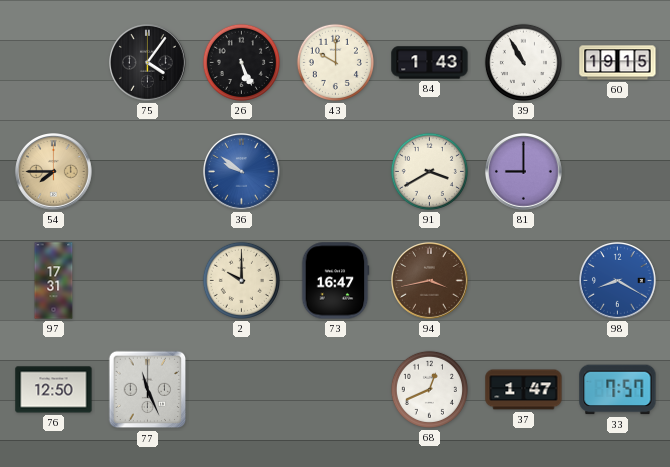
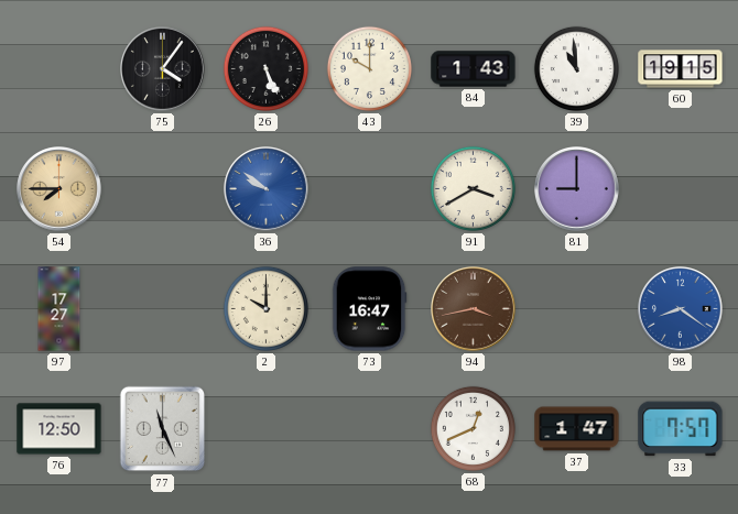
39: 10:55 -> 10:59
97: 17:31 -> 17:27
98: 8:20 -> 8:21
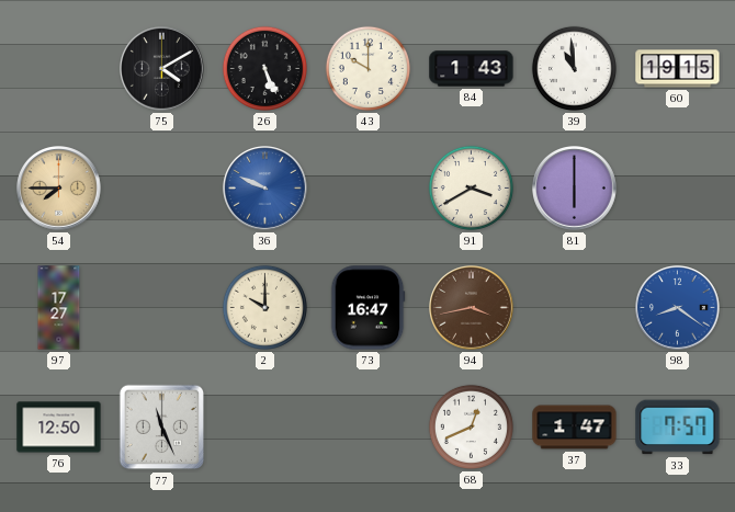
75: 4:06 -> 4:10
36: 9:51 -> 9:49
81: 9:00 -> 6:00
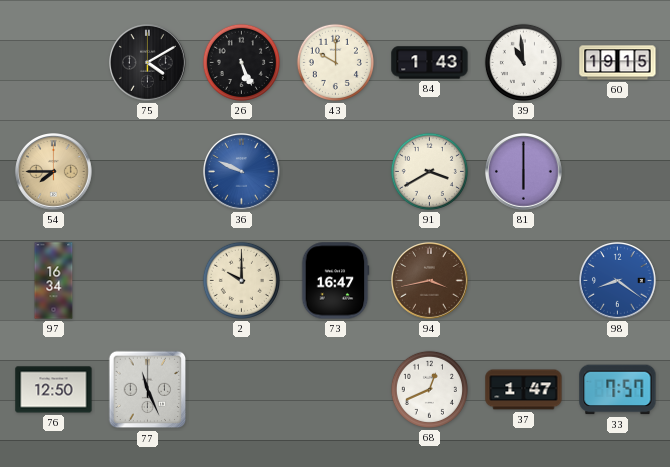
97: 17:27 -> 16:34
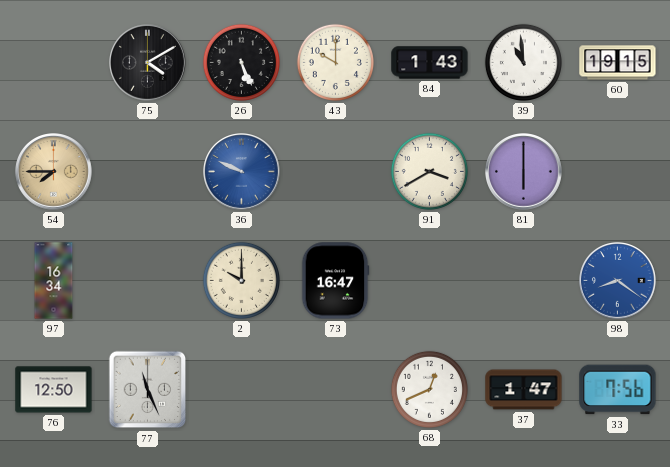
94: 3:43 -> none
33: 7:57 -> 7:56
